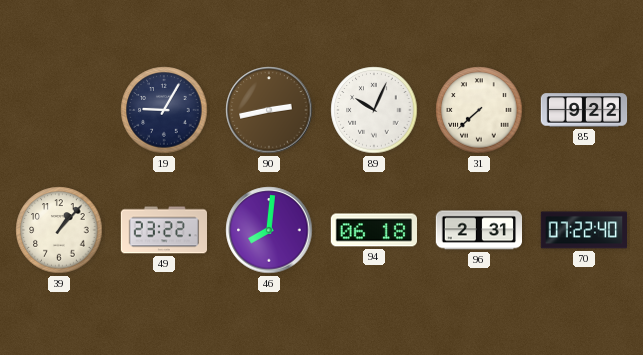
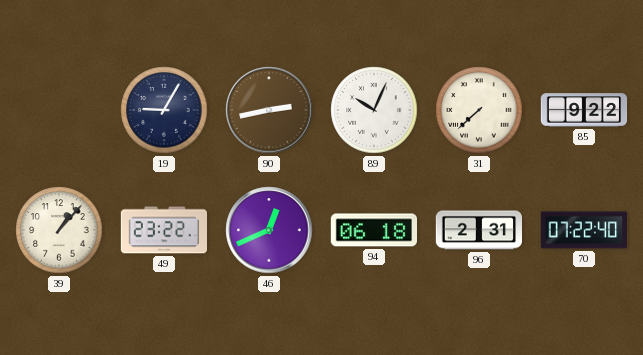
46: 8:01 -> 12:41
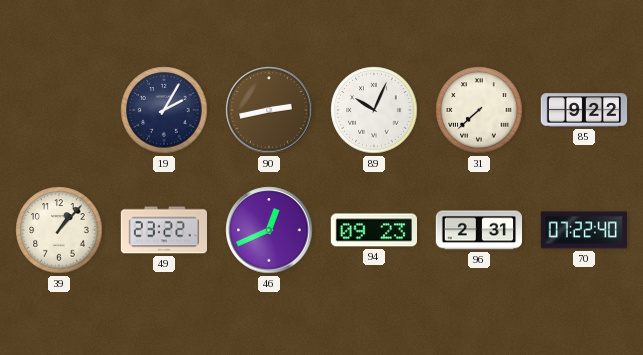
19: 9:05 -> 2:05
94: 06:18 -> 09:23
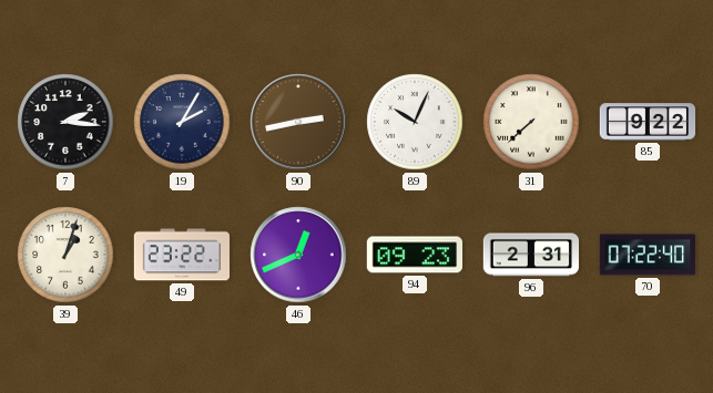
7: none -> 2:16
39: 1:07 -> 1:03
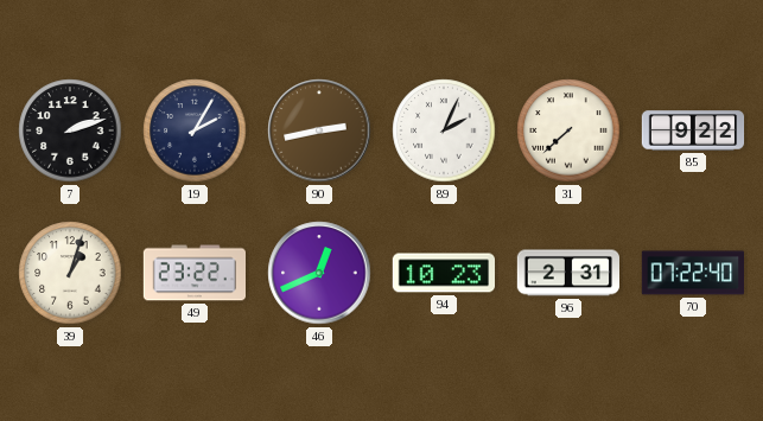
7: 2:16 -> 2:12
89: 10:04 -> 2:04
94: 09:23 -> 10:23
